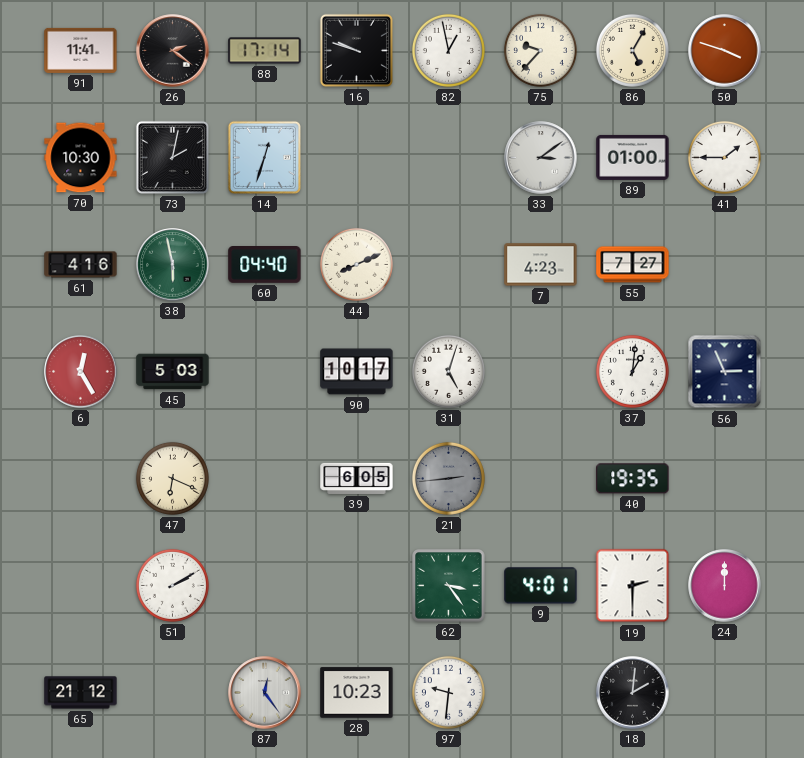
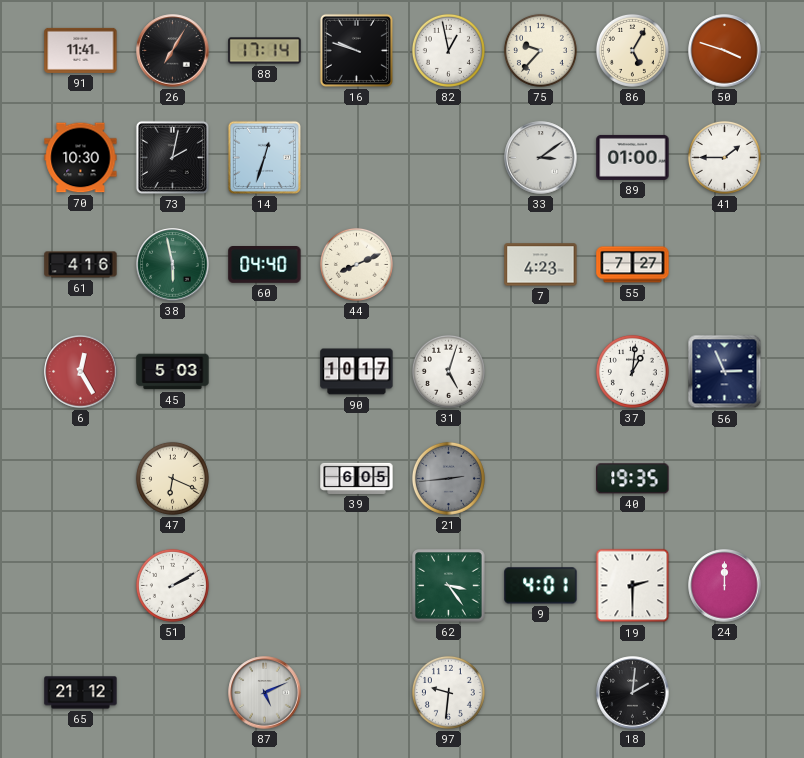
26: 2:21 -> 7:05
87: 12:24 -> 5:11
28: 10:23 -> none
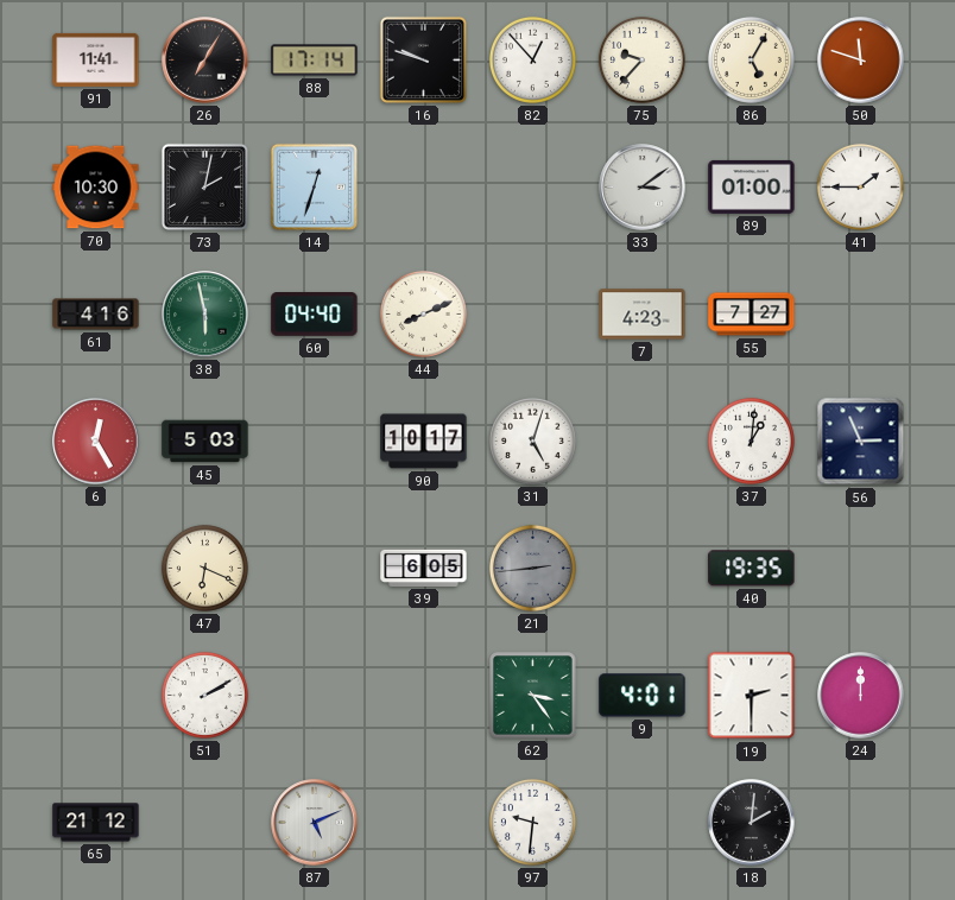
82: 12:58 -> 12:53
50: 3:48 -> 11:48
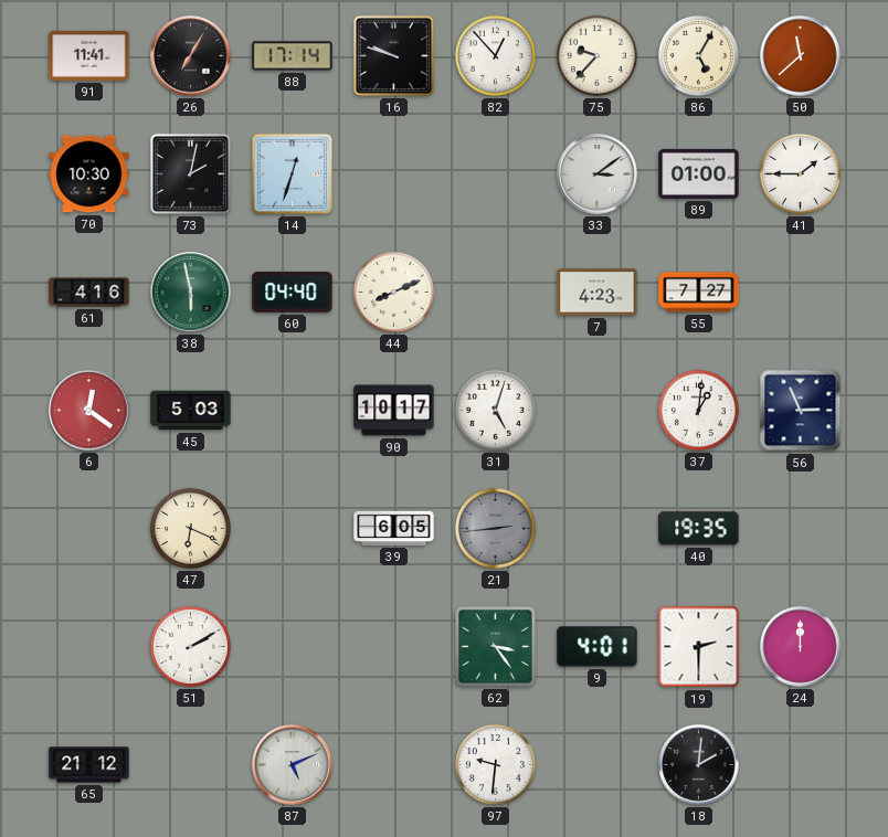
50: 11:48 -> 11:38
6: 12:25 -> 12:21
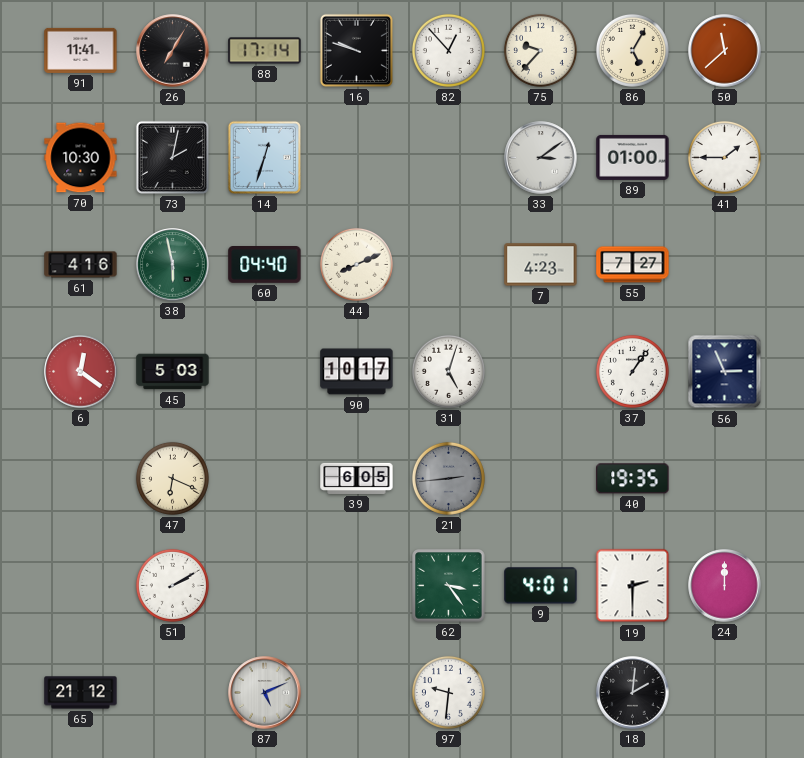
37: 1:01 -> 1:06
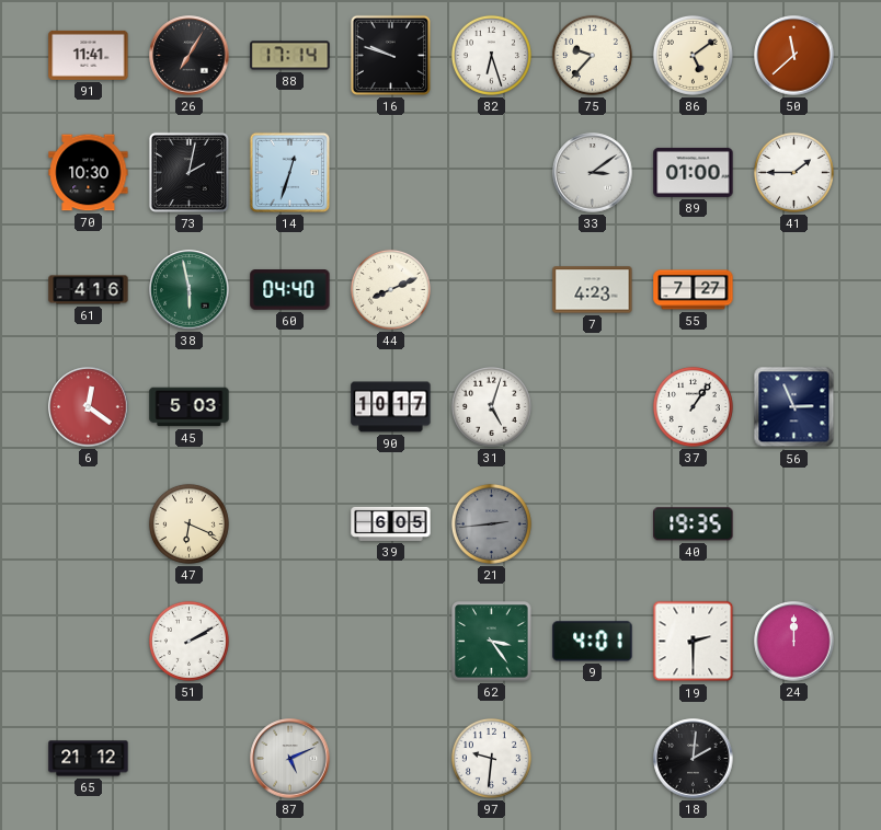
82: 12:53 -> 6:27
86: 5:05 -> 5:09
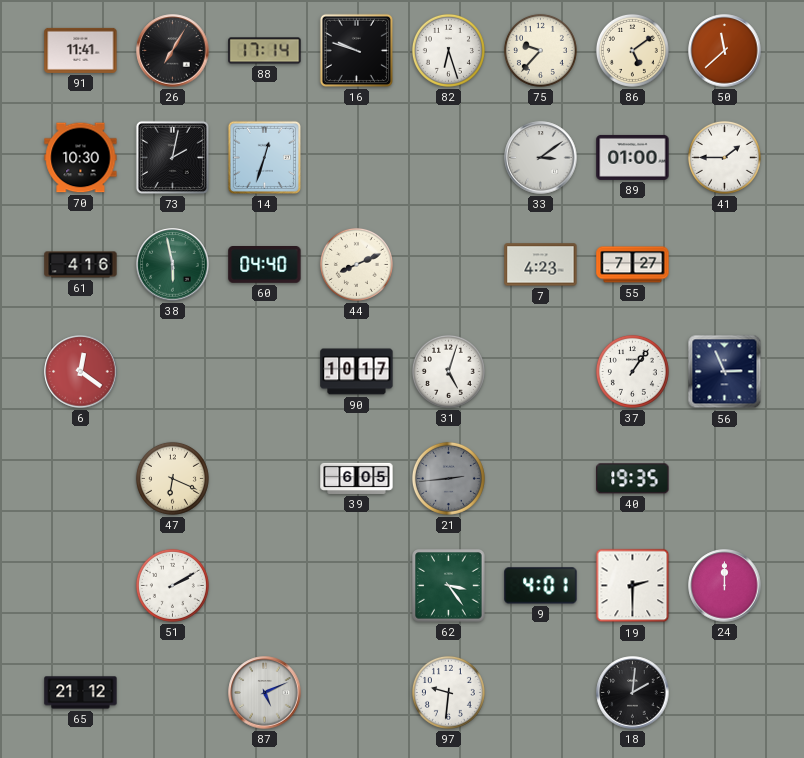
45: 5:03 -> none
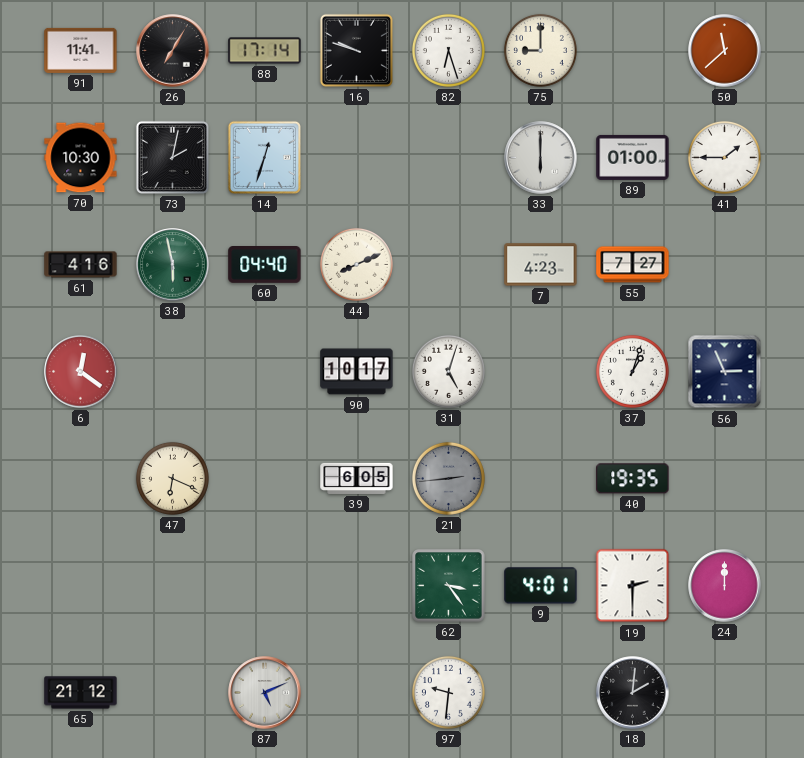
75: 9:37 -> 9:00
86: 5:09 -> none
33: 3:09 -> 6:00
37: 1:06 -> 1:03
51: 2:10 -> none
